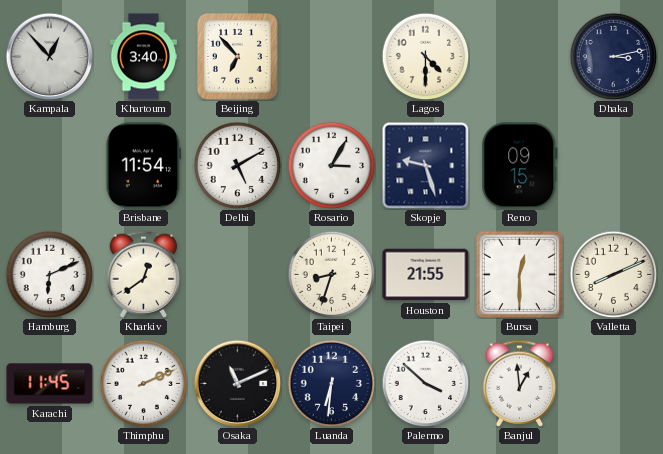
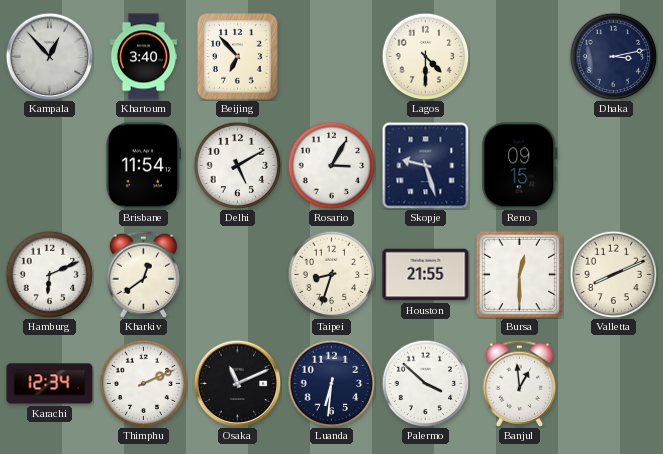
Karachi: 11:45 -> 12:34
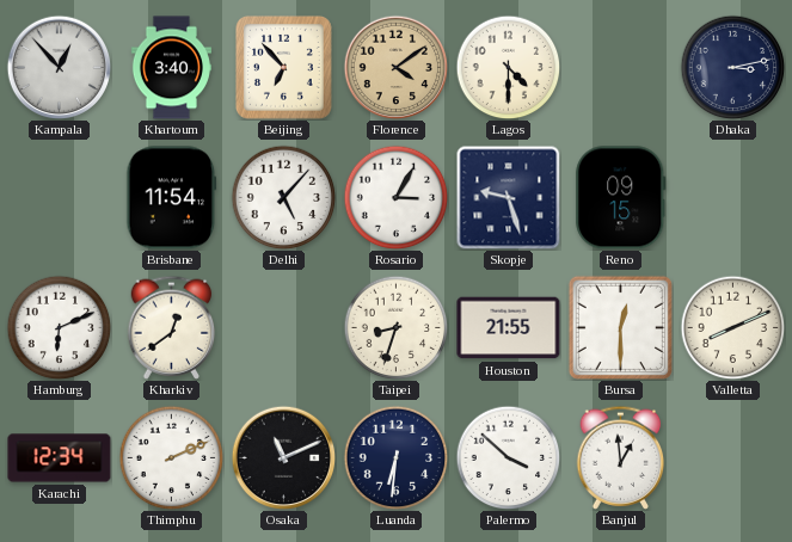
Florence: none -> 4:09
Delhi: 5:10 -> 5:07
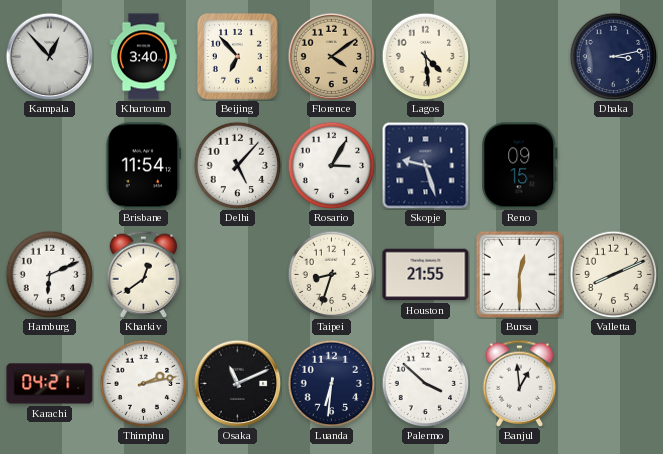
Lagos: 4:30 -> 4:29
Karachi: 12:34 -> 04:21
Thimphu: 2:11 -> 2:13
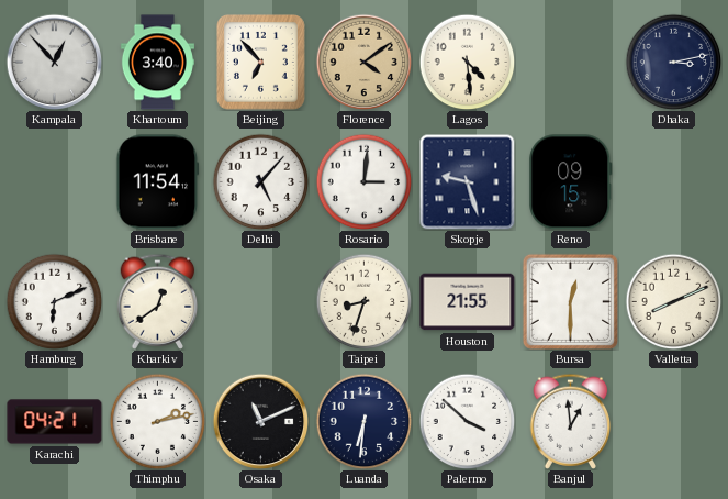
Rosario: 3:05 -> 3:01
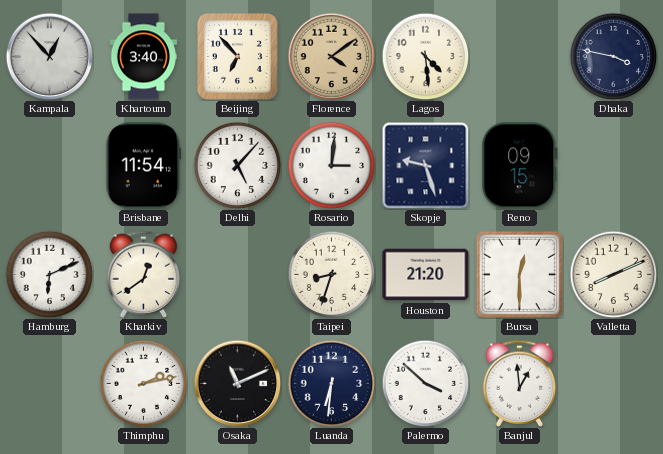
Dhaka: 3:13 -> 3:47
Houston: 21:55 -> 21:20
Karachi: 04:21 -> none
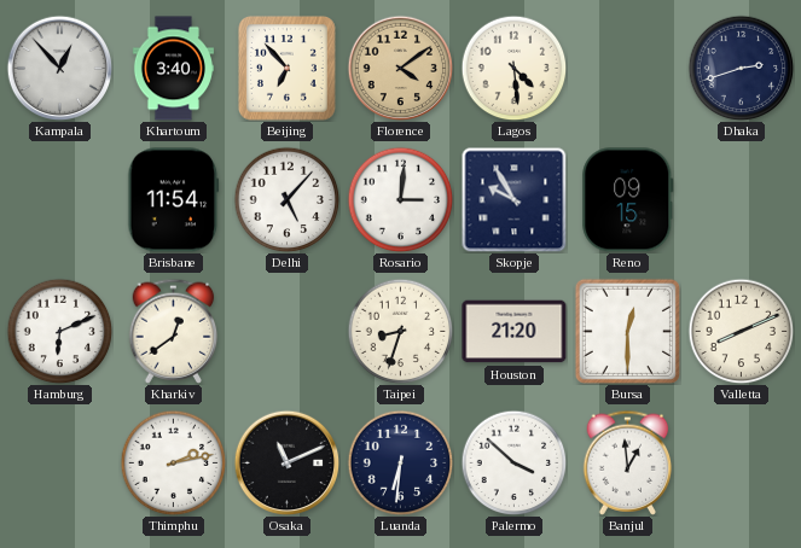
Dhaka: 3:47 -> 2:42
Skopje: 9:27 -> 9:55
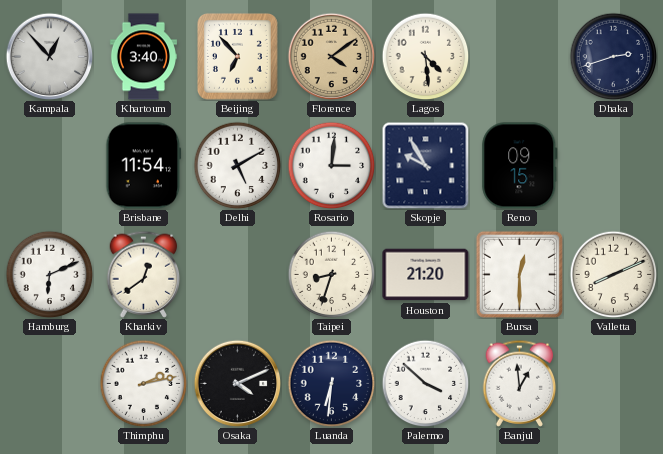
Delhi: 5:07 -> 5:10
Osaka: 11:11 -> 4:11
